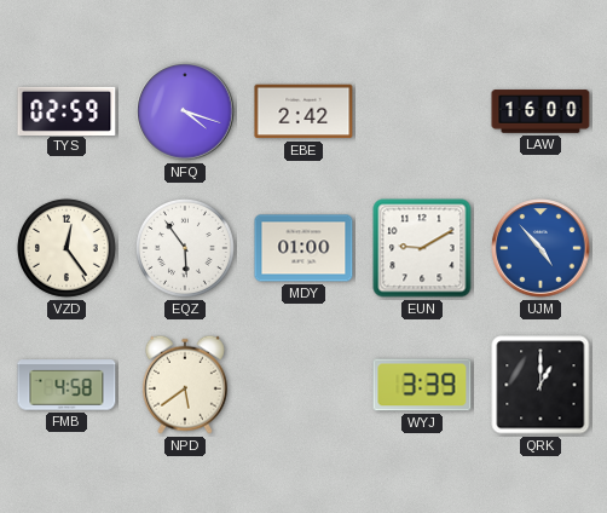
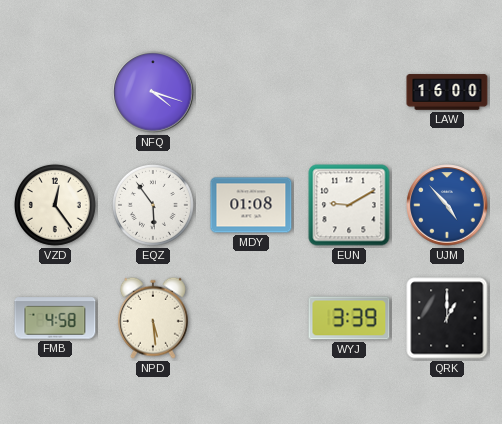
TYS: 02:59 -> none
EBE: 2:42 -> none
MDY: 01:00 -> 01:08
NPD: 5:39 -> 5:29
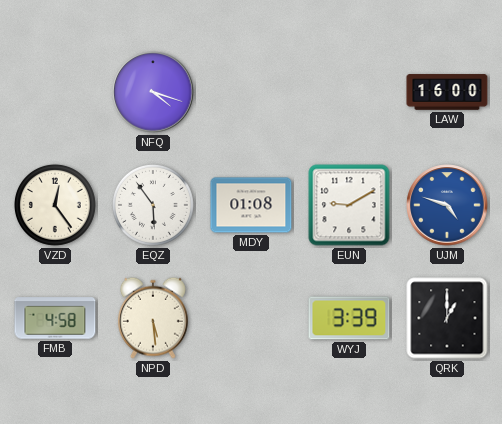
UJM: 4:53 -> 4:48
